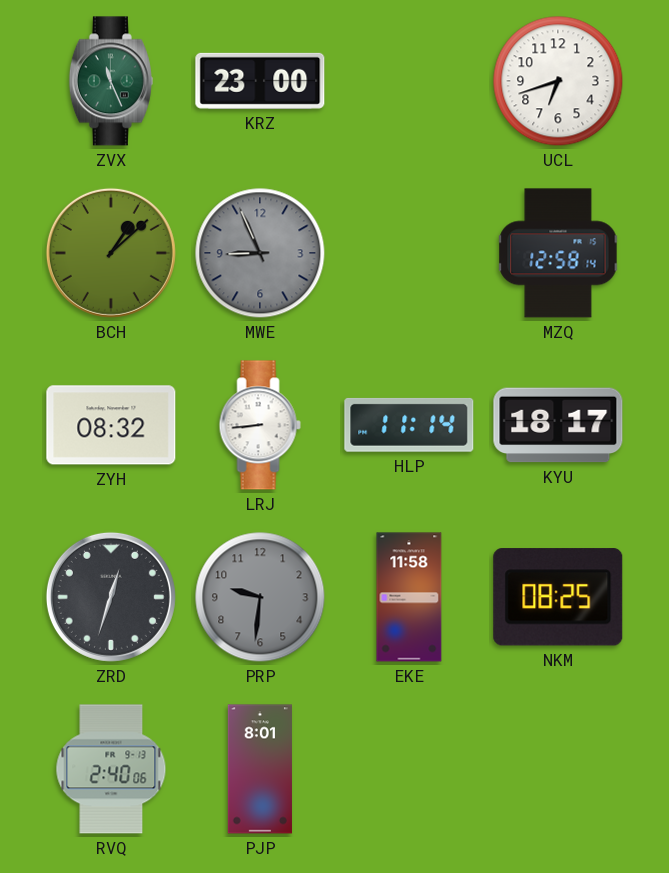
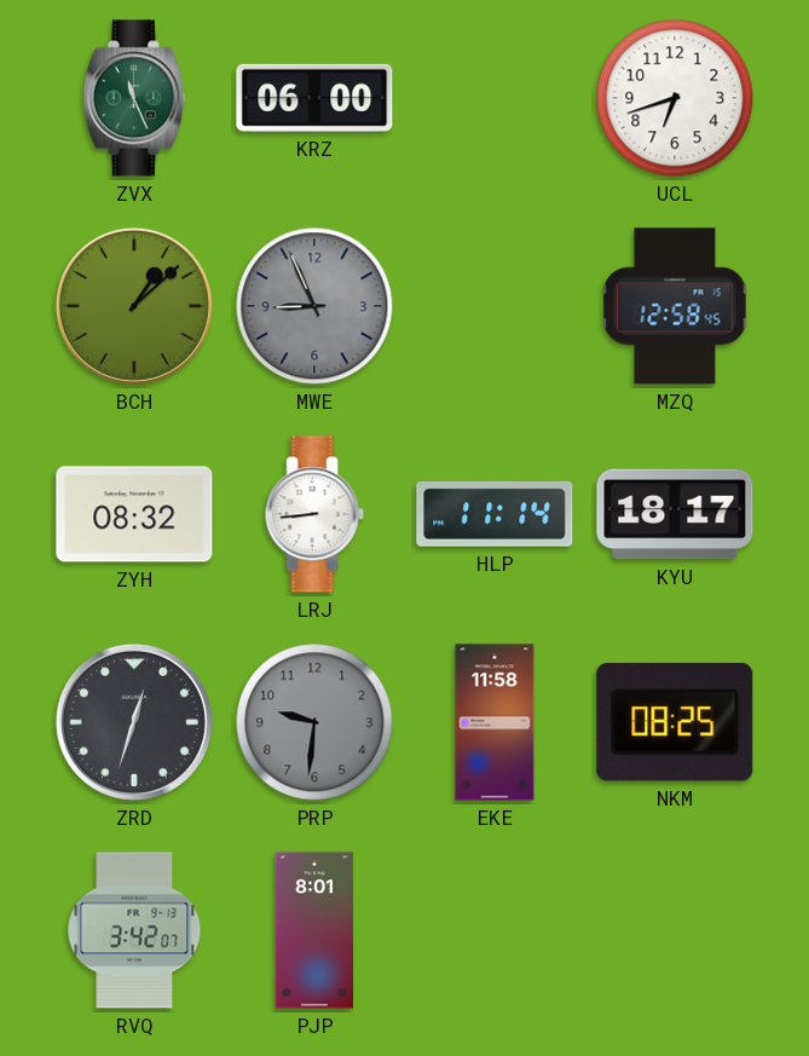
KRZ: 23:00 -> 06:00
MZQ: 12:58:14 -> 12:58:45
RVQ: 2:40 -> 3:42
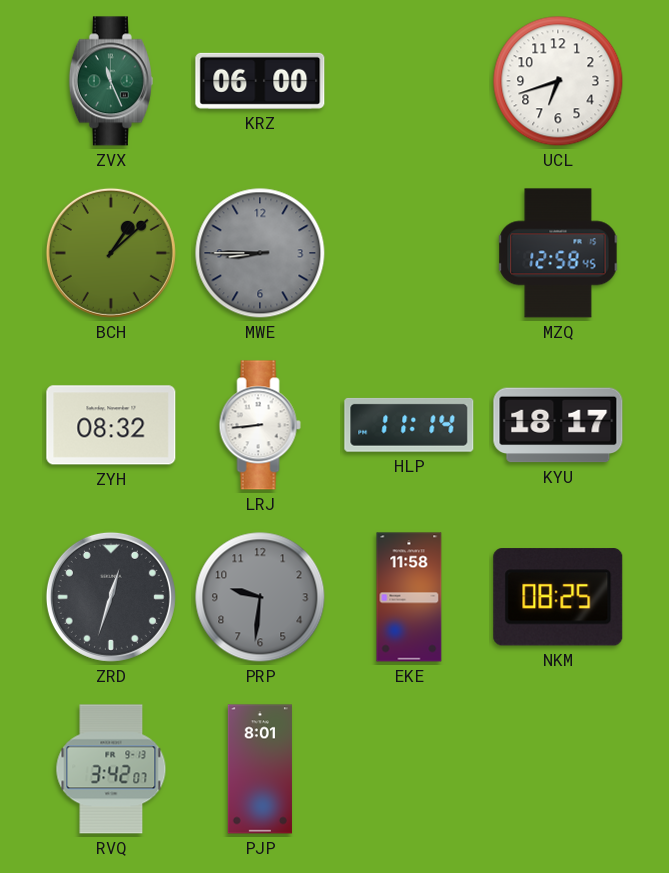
MWE: 8:56 -> 8:45
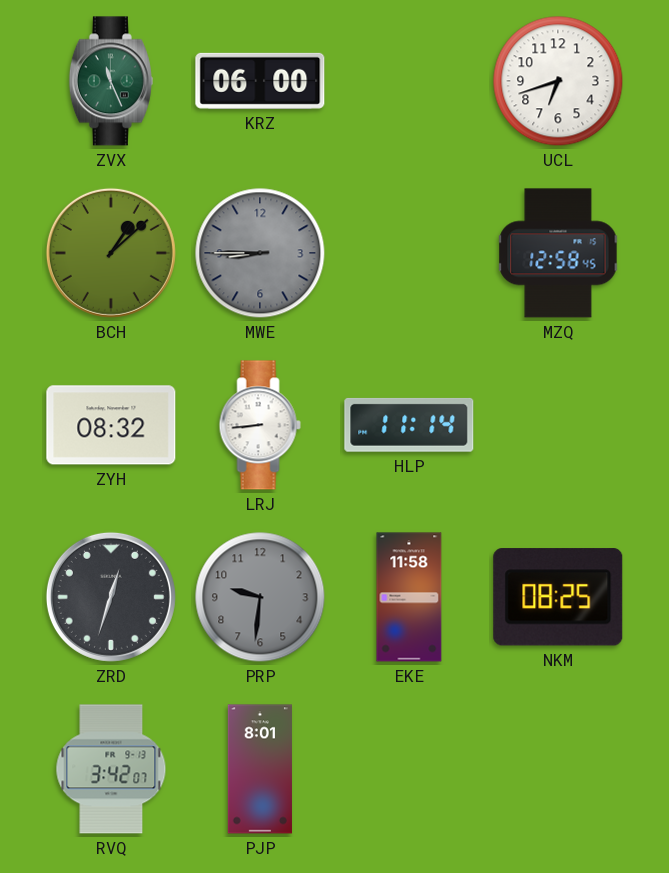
KYU: 18:17 -> none
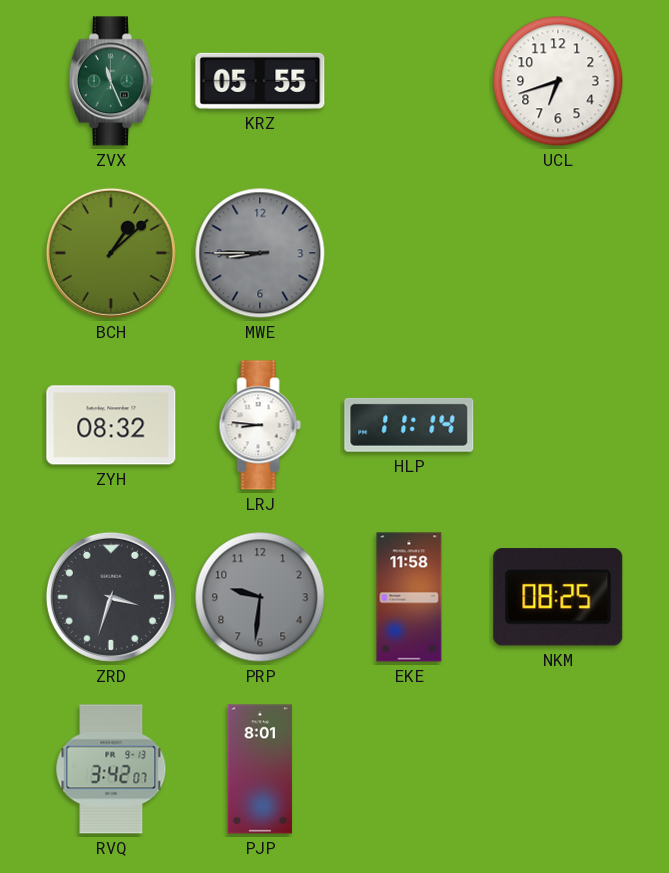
KRZ: 06:00 -> 05:55
MZQ: 12:58 -> none
LRJ: 8:44 -> 8:46
ZRD: 12:33 -> 3:33
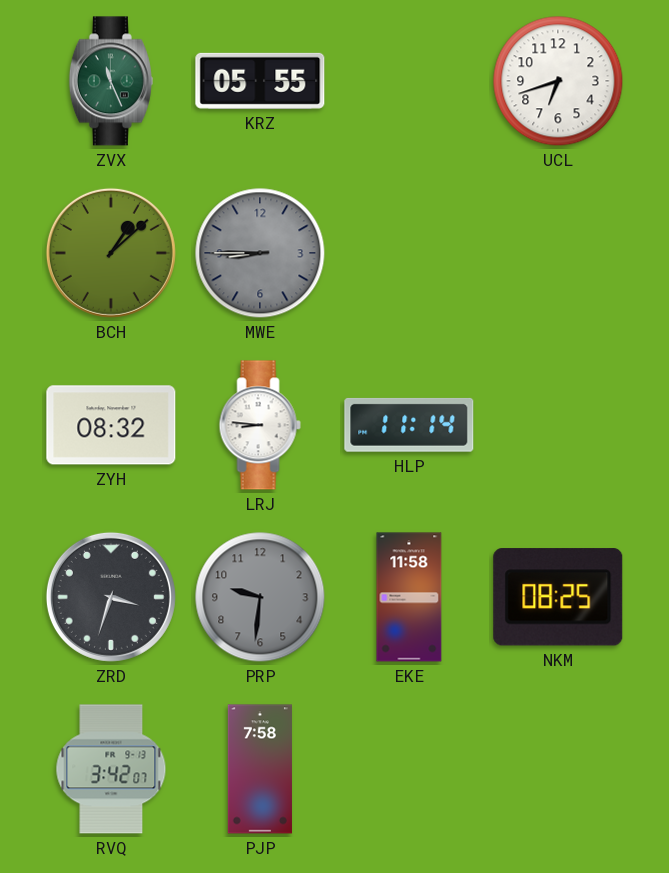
PJP: 8:01 -> 7:58
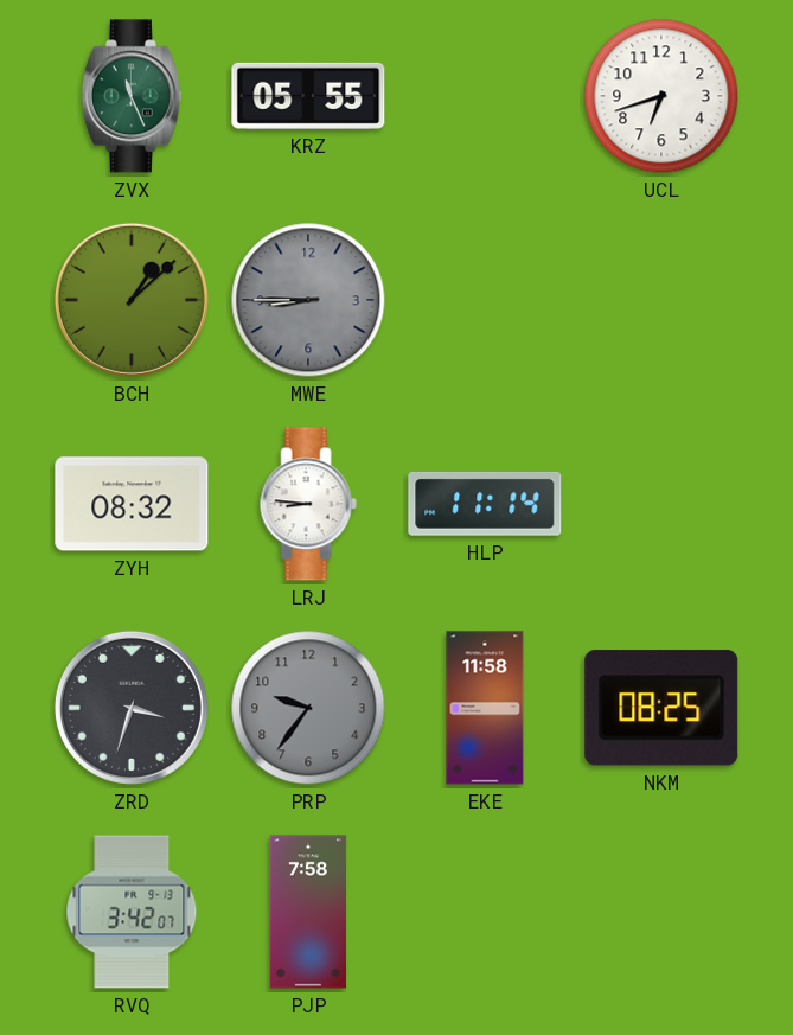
PRP: 9:31 -> 9:36
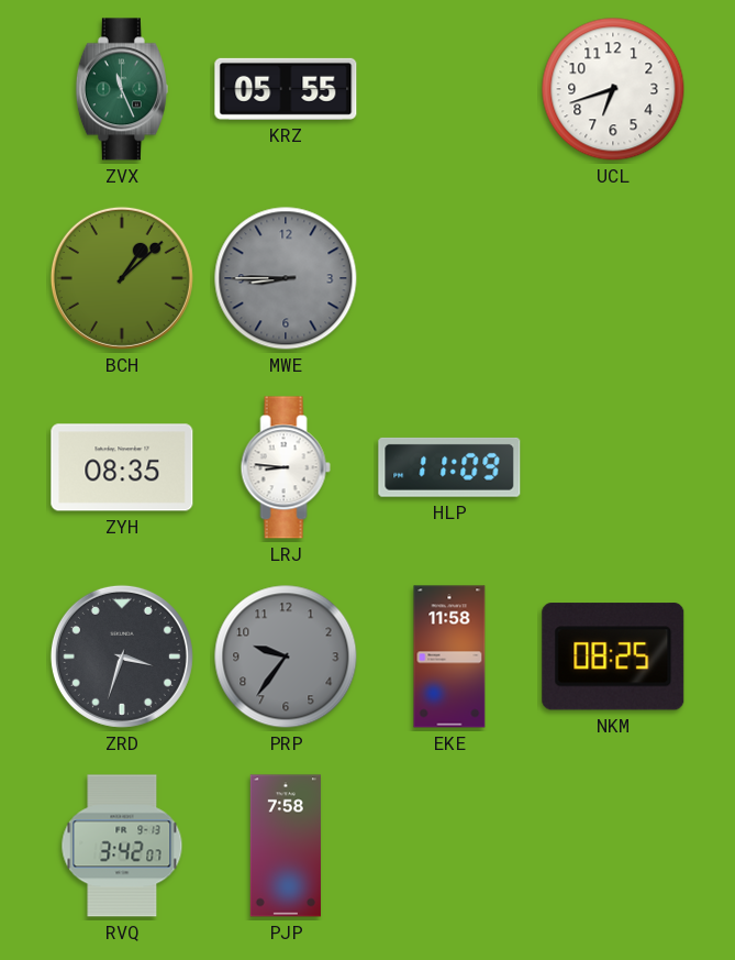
ZYH: 08:32 -> 08:35
HLP: 11:14 -> 11:09
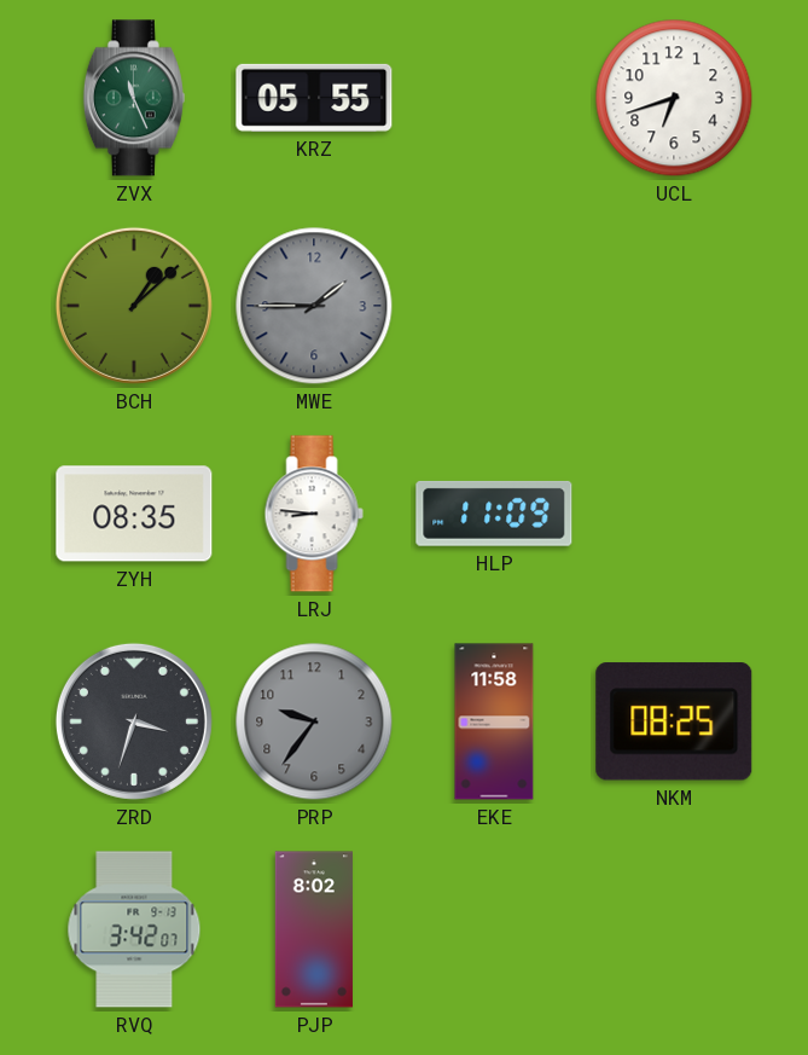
MWE: 8:45 -> 1:45
PJP: 7:58 -> 8:02
